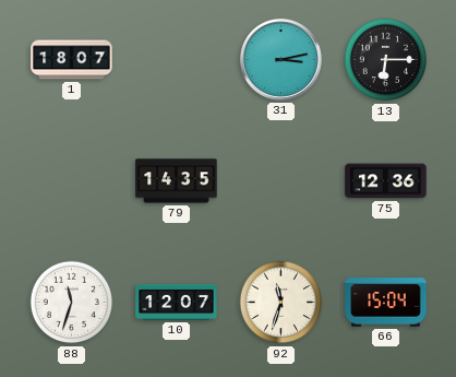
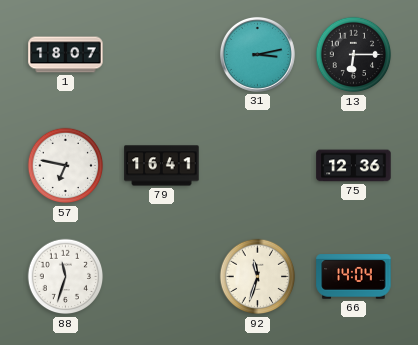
57: none -> 6:47
79: 14:35 -> 16:41
10: 12:07 -> none
66: 15:04 -> 14:04
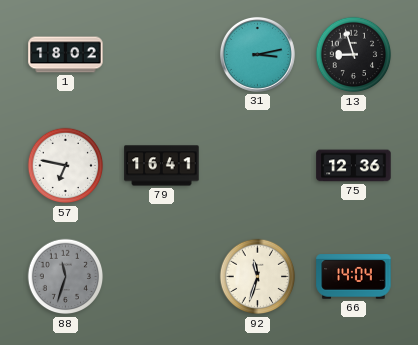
1: 18:07 -> 18:02
13: 6:15 -> 8:57
88 dial: white -> grey
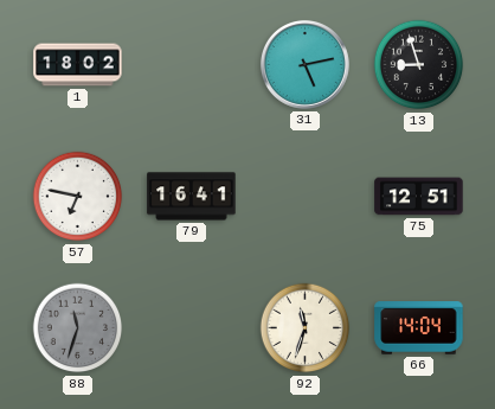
31: 3:13 -> 5:13
75: 12:36 -> 12:51
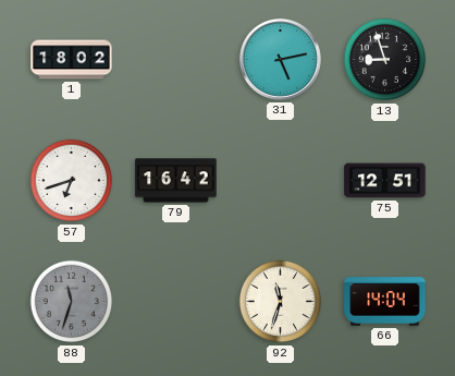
57: 6:47 -> 6:42
79: 16:41 -> 16:42
